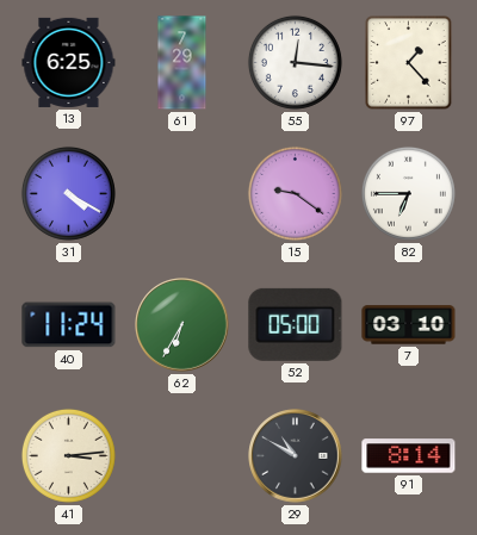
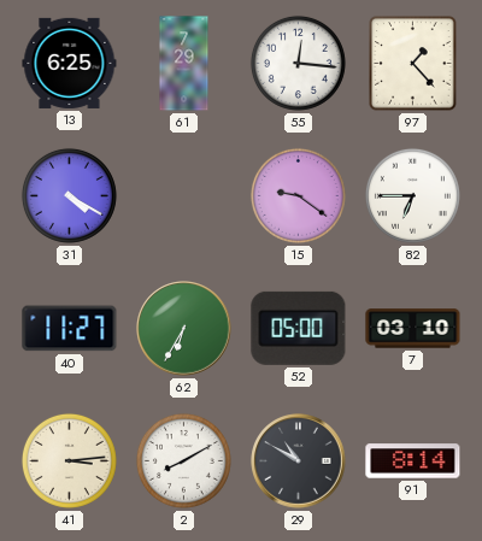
40: 11:24 -> 11:27
2: none -> 8:10
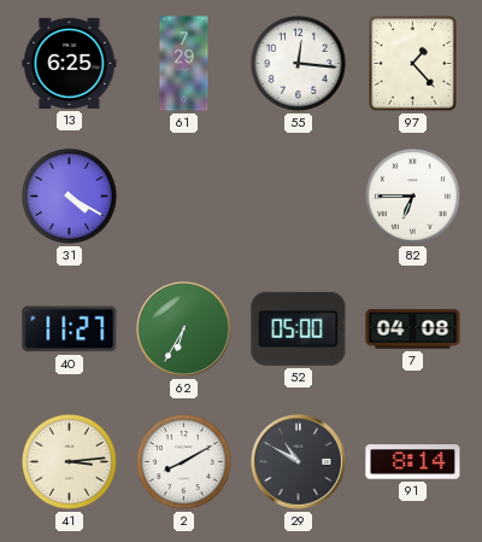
15: 9:21 -> none
7: 03:10 -> 04:08
